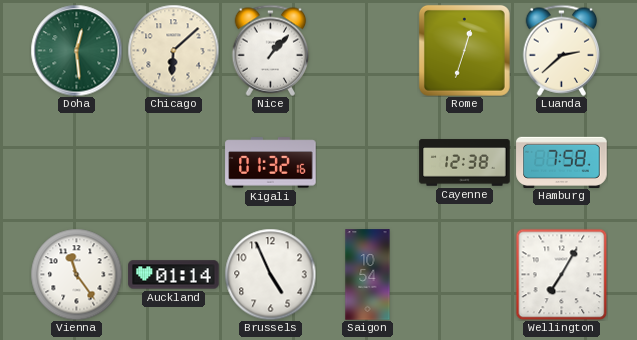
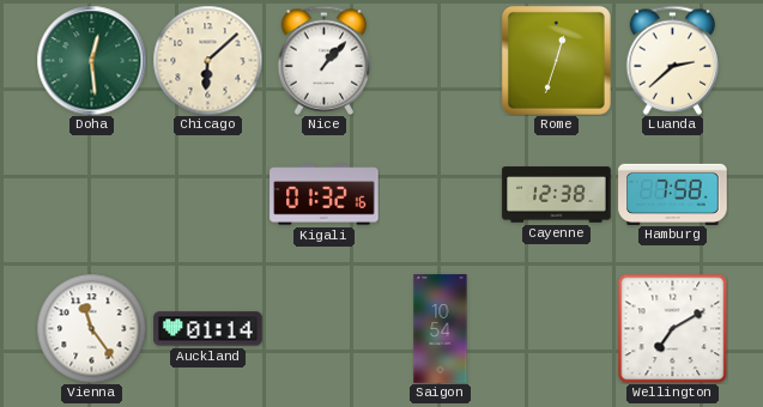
Brussels: 4:56 -> none
Wellington: 7:05 -> 7:10
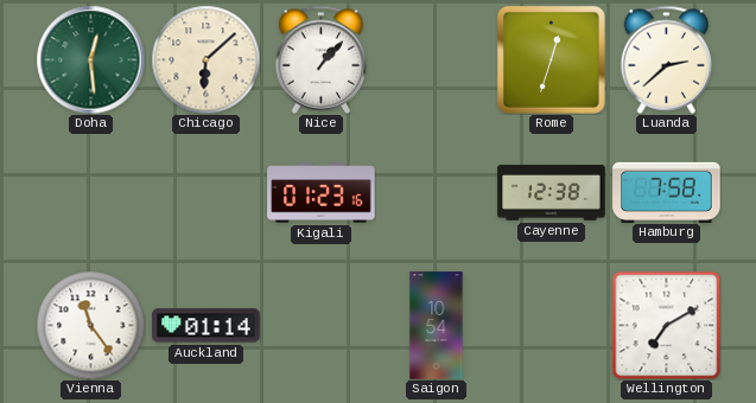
Kigali: 01:32 -> 01:23
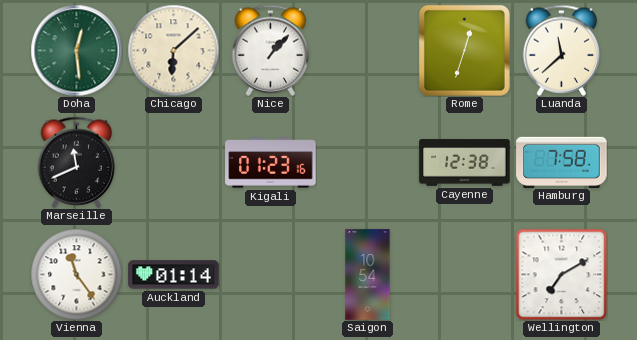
Luanda: 2:38 -> 11:38
Marseille: none -> 11:41
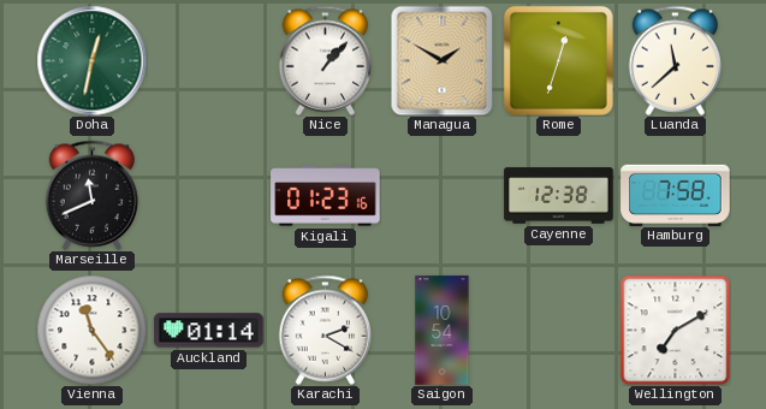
Doha: 12:29 -> 12:32
Chicago: 6:08 -> none
Managua: none -> 1:50
Karachi: none -> 2:20
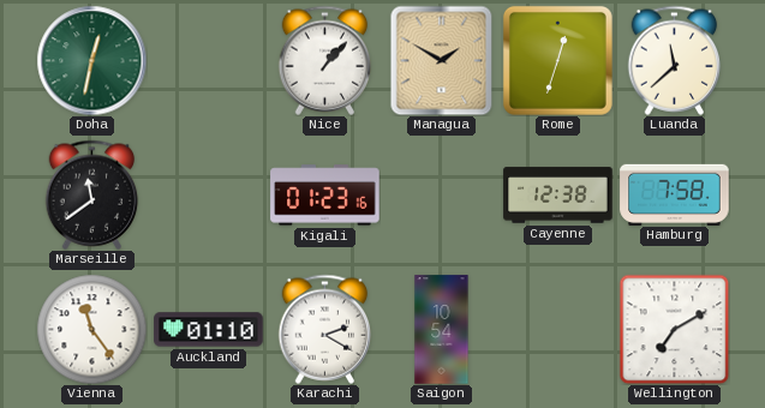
Marseille: 11:41 -> 11:39
Auckland: 01:14 -> 01:10
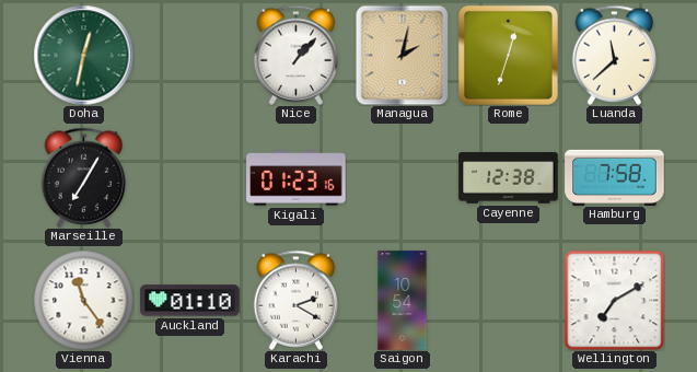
Managua: 1:50 -> 2:02
Marseille: 11:39 -> 7:05
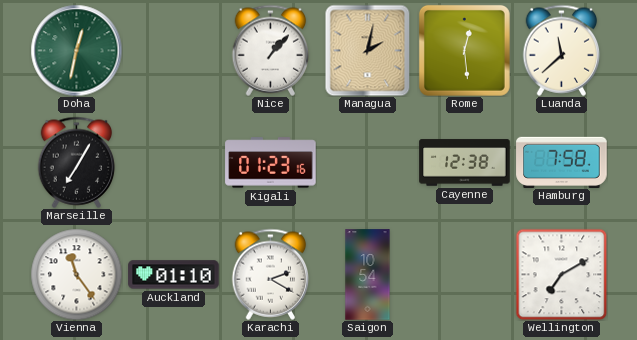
Rome: 12:33 -> 12:29
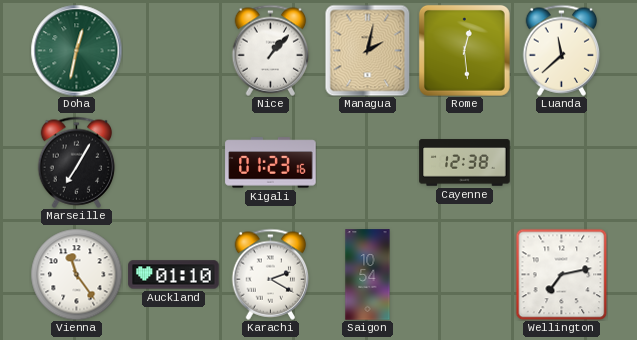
Hamburg: 7:58 -> none
Wellington: 7:10 -> 7:13
